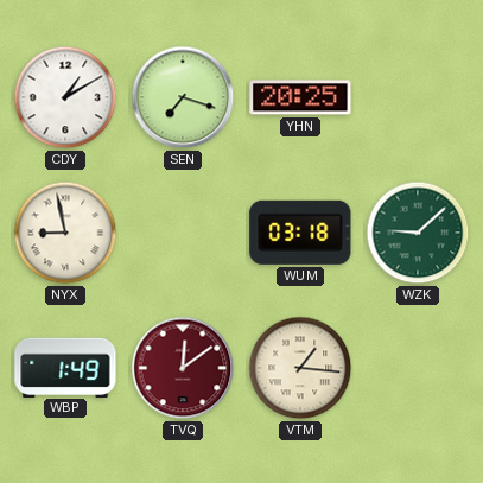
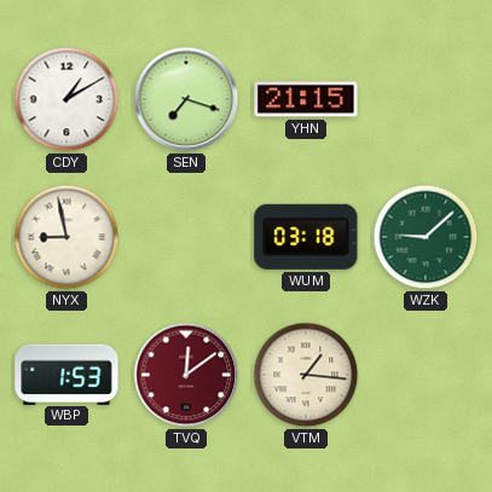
YHN: 20:25 -> 21:15
WBP: 1:49 -> 1:53
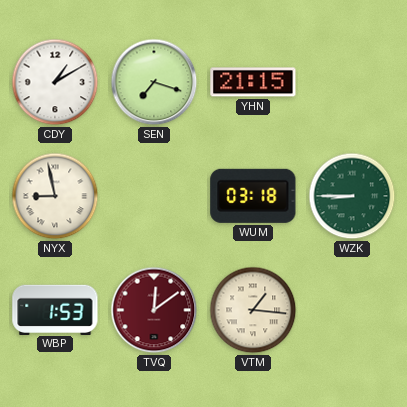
WZK: 9:08 -> 8:45
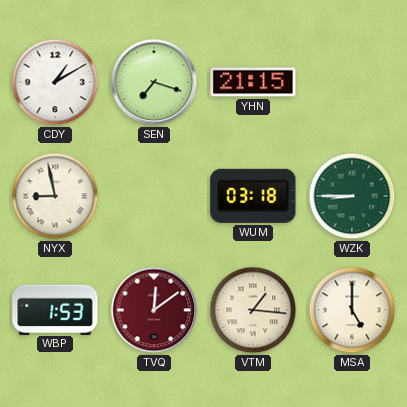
MSA: none -> 5:00
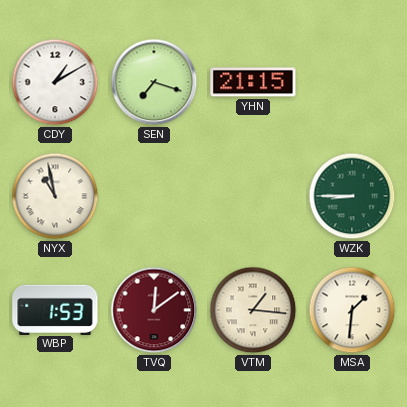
NYX: 8:58 -> 10:58
WUM: 03:18 -> none
MSA: 5:00 -> 1:31
